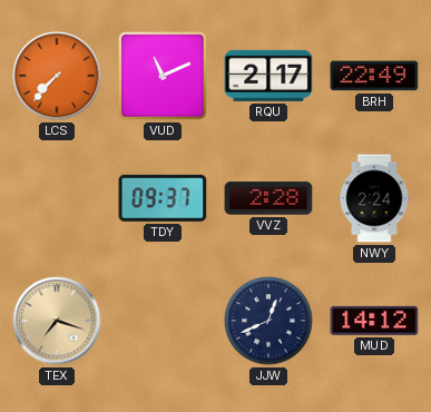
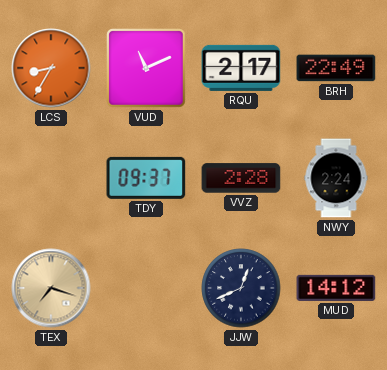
LCS: 7:37 -> 8:35
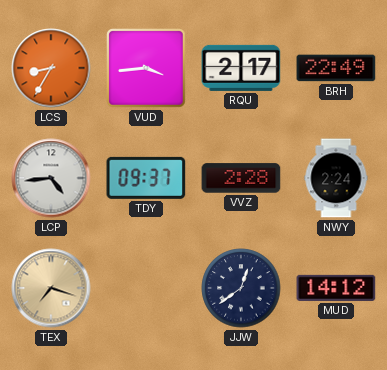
VUD: 11:11 -> 3:44
LCP: none -> 4:44
JJW: 12:41 -> 12:39
